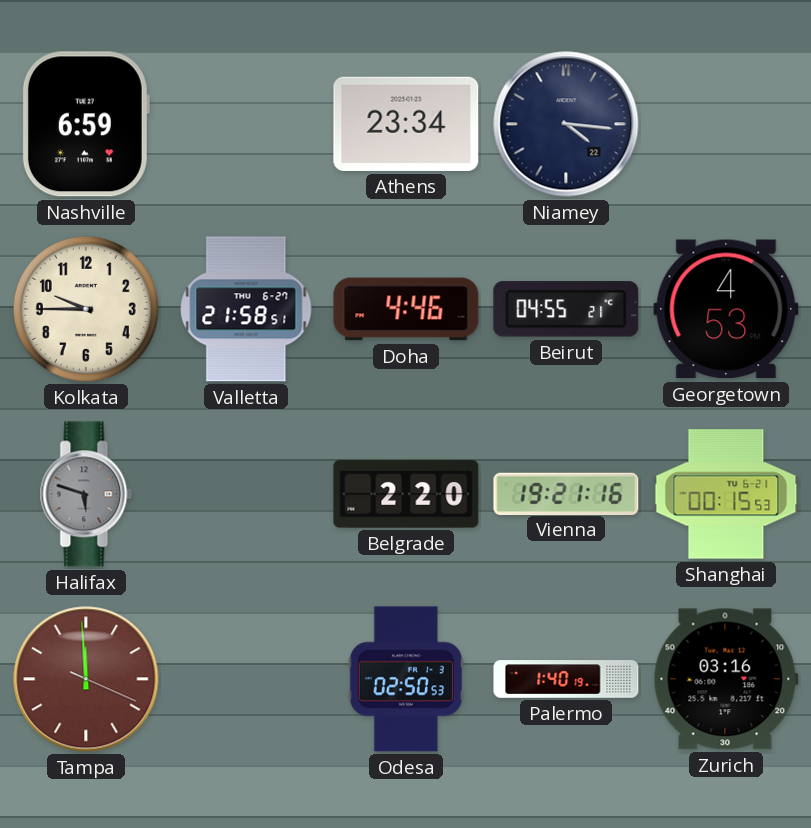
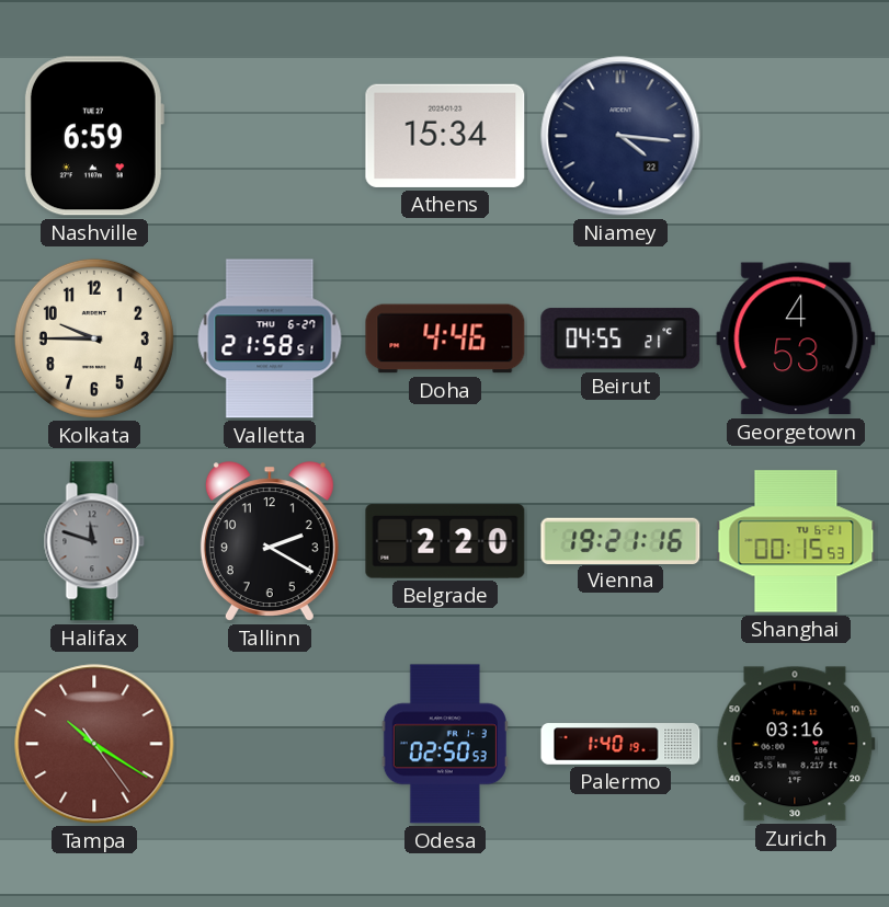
Athens: 23:34 -> 15:34
Halifax: 5:48 -> 11:48
Tallinn: none -> 2:20
Tampa: 11:59 -> 10:20
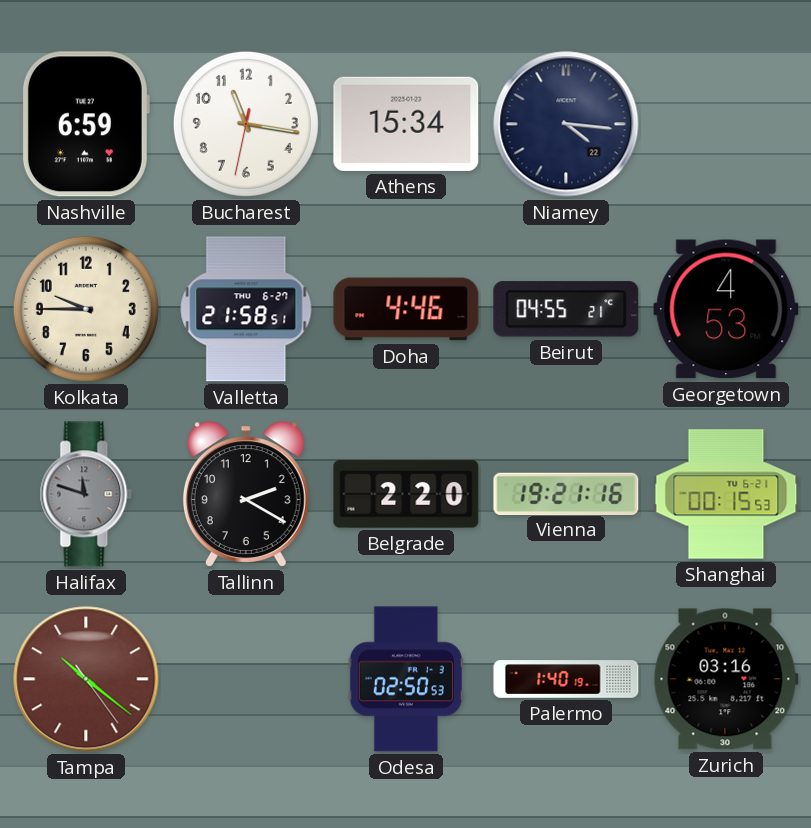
Bucharest: none -> 11:16
Tampa: 10:20 -> 10:21
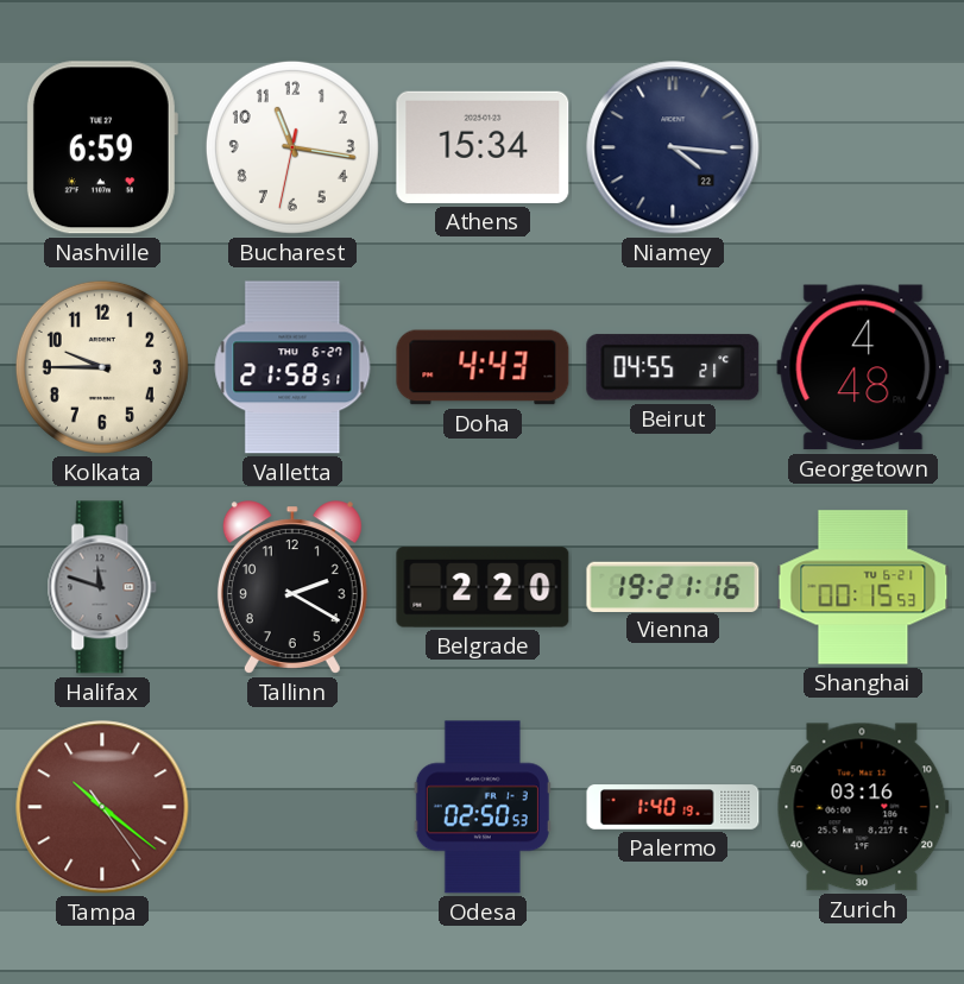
Doha: 4:46 -> 4:43
Georgetown: 4:53 -> 4:48
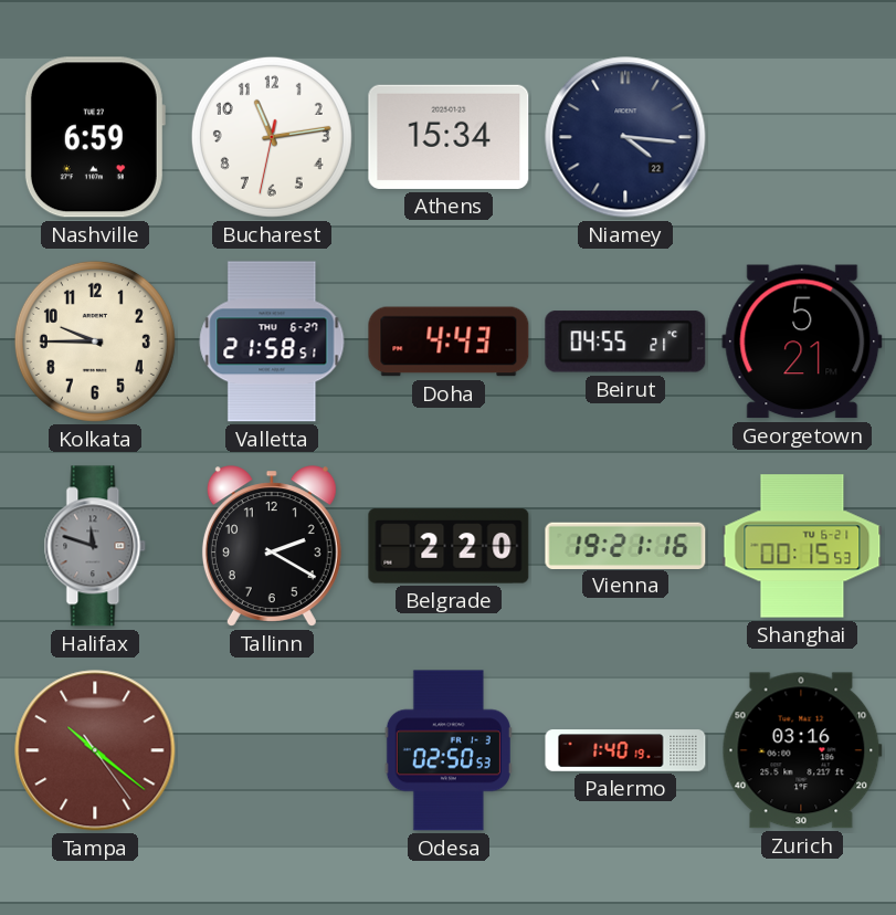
Bucharest: 11:16 -> 11:13
Georgetown: 4:48 -> 5:21
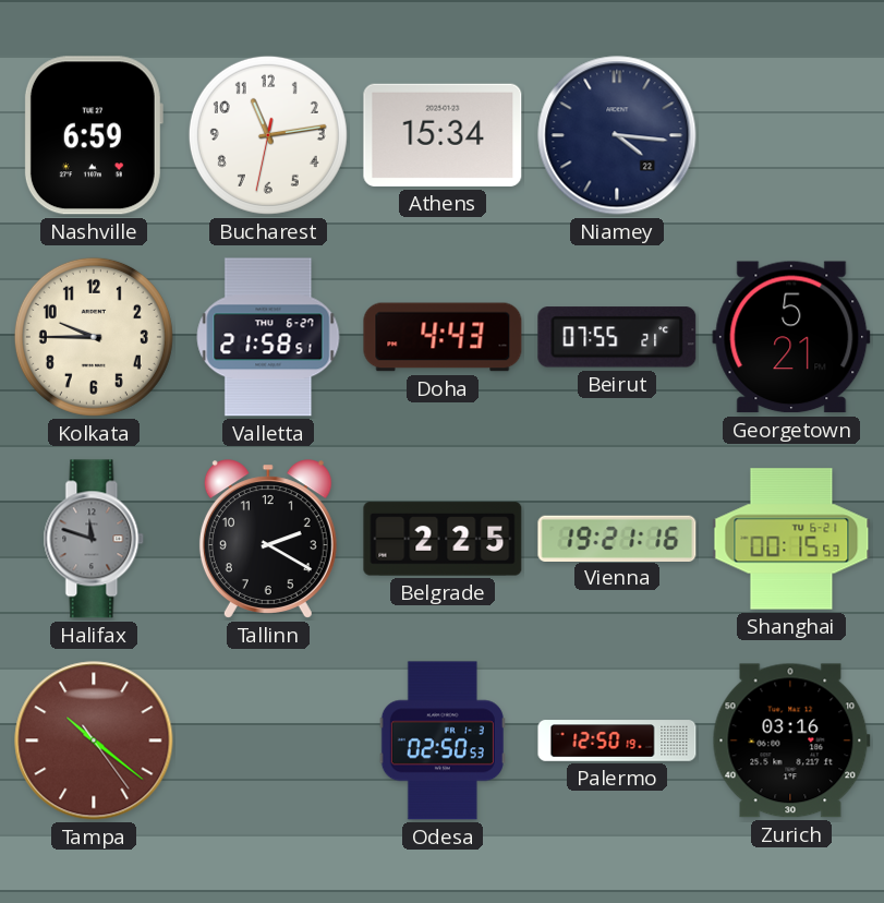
Beirut: 04:55 -> 07:55
Belgrade: 2:20 -> 2:25
Palermo: 1:40 -> 12:50
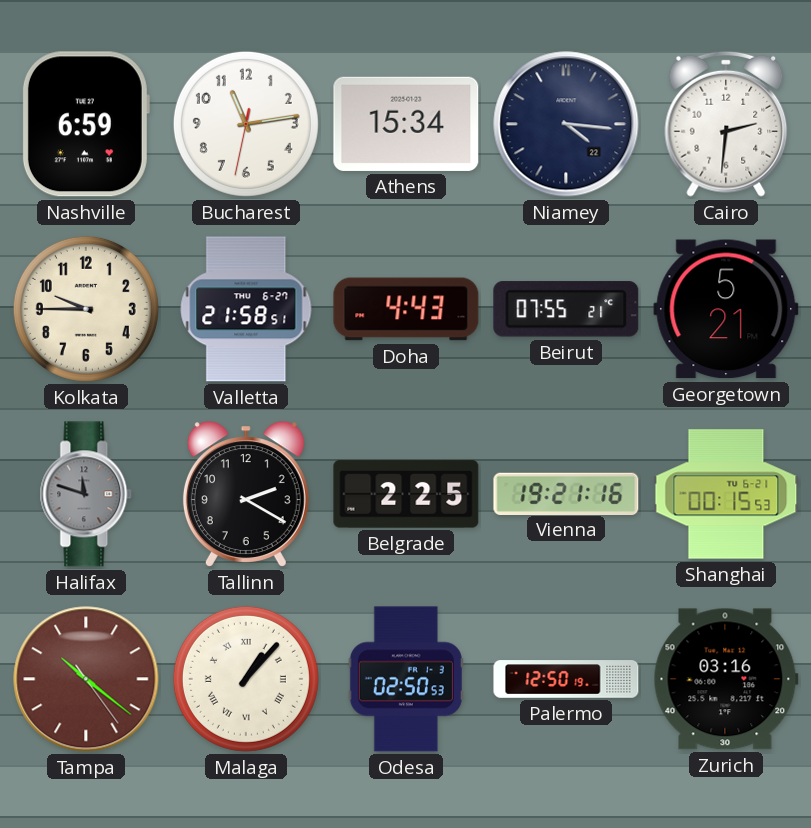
Cairo: none -> 2:31
Malaga: none -> 1:07
